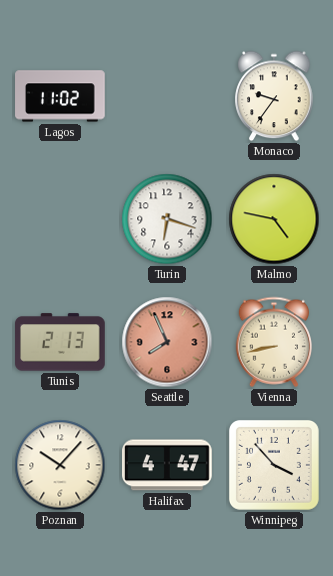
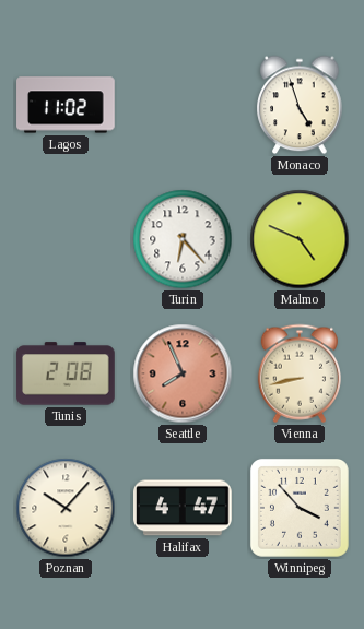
Monaco: 9:36 -> 4:57
Turin: 6:18 -> 6:23
Malmo: 4:47 -> 4:49
Tunis: 2:13 -> 2:08
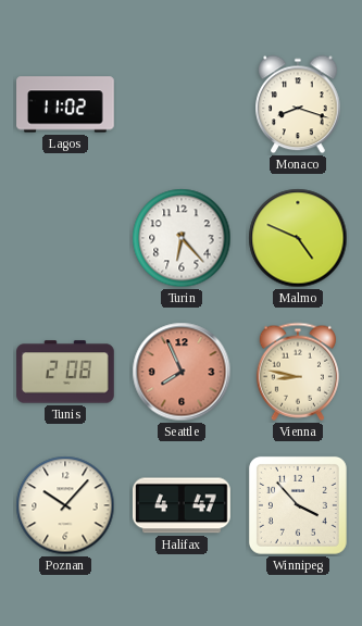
Monaco: 4:57 -> 8:18
Vienna: 8:43 -> 8:47
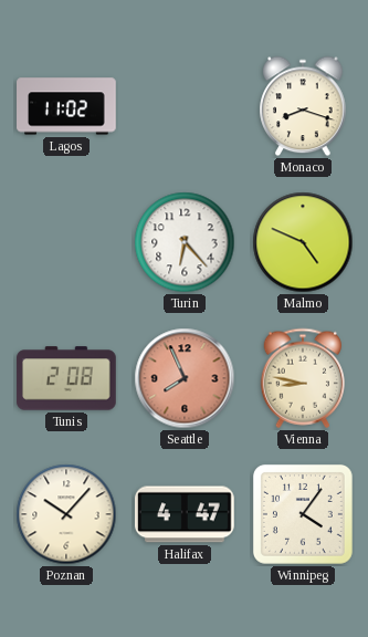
Winnipeg: 3:53 -> 4:06
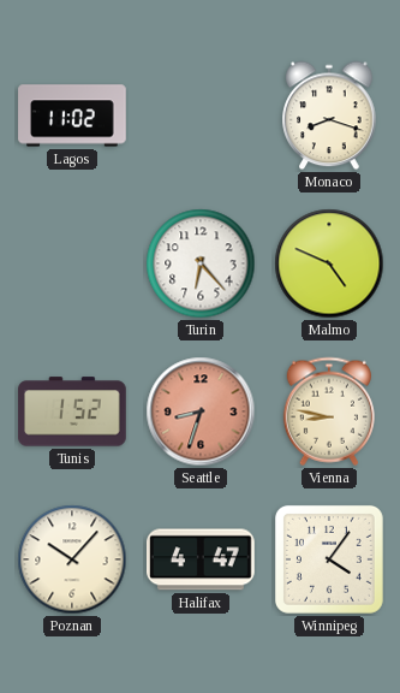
Tunis: 2:08 -> 1:52
Seattle: 7:56 -> 8:33
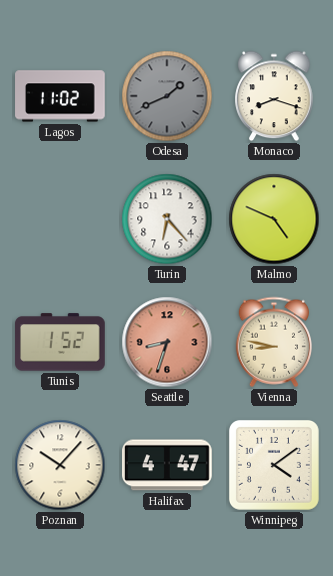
Odesa: none -> 1:41
Winnipeg: 4:06 -> 4:09
